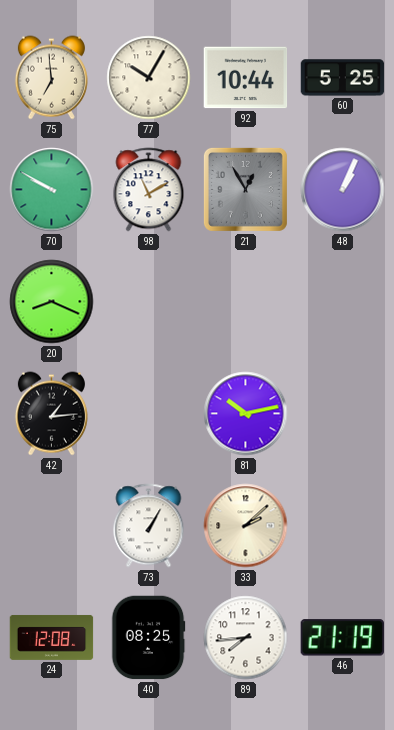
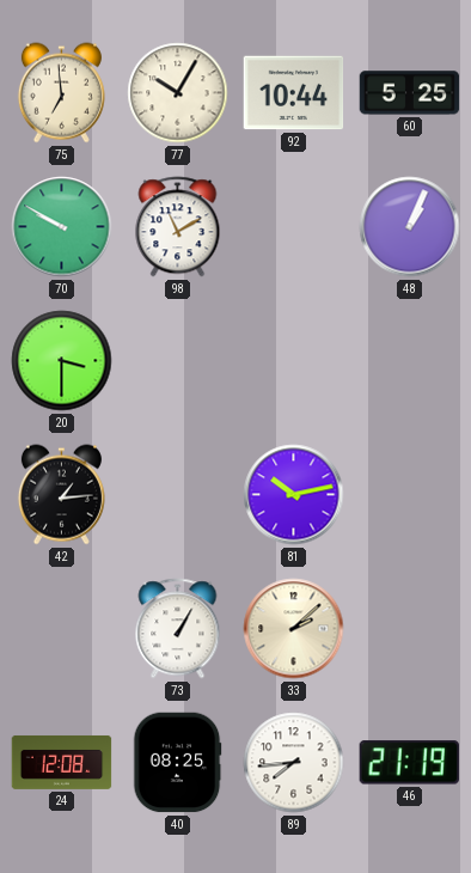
21: 12:55 -> none
20: 8:19 -> 3:30
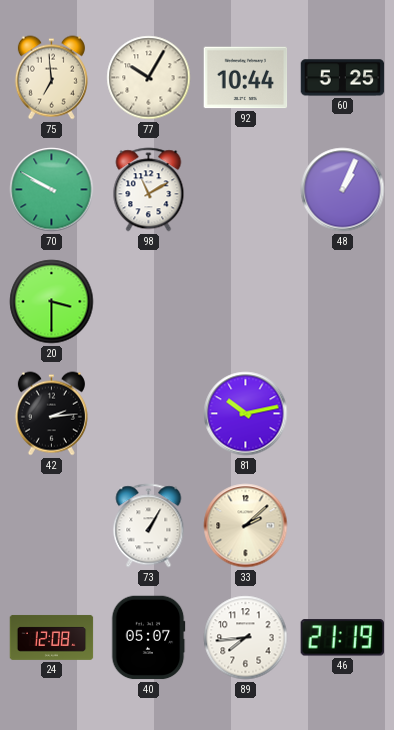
42: 1:14 -> 2:14
40: 08:25 -> 05:07
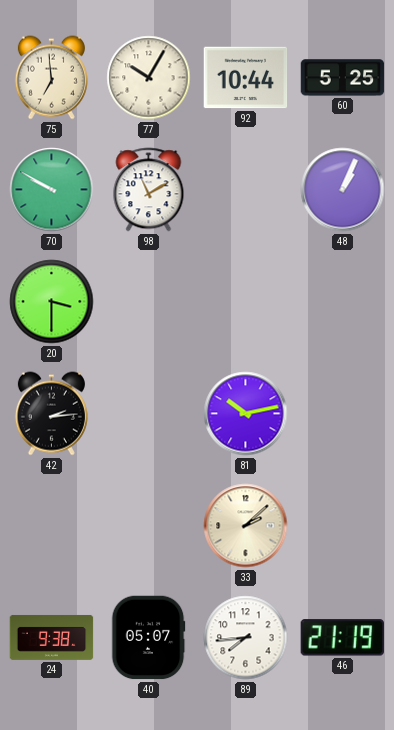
73: 1:05 -> none
24: 12:08 -> 9:38
